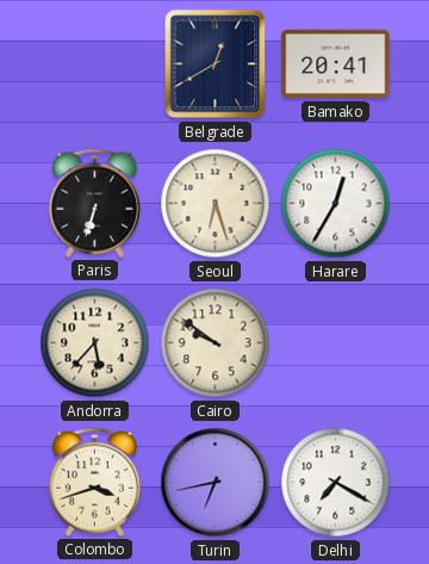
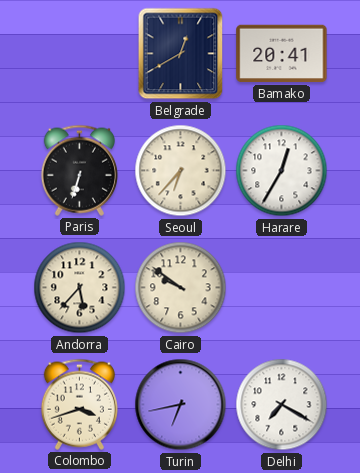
Seoul: 6:27 -> 6:37
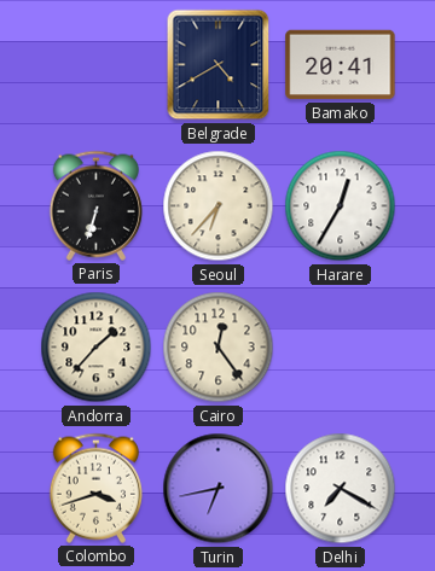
Belgrade: 12:40 -> 4:40
Andorra: 5:37 -> 1:37
Cairo: 9:51 -> 12:24
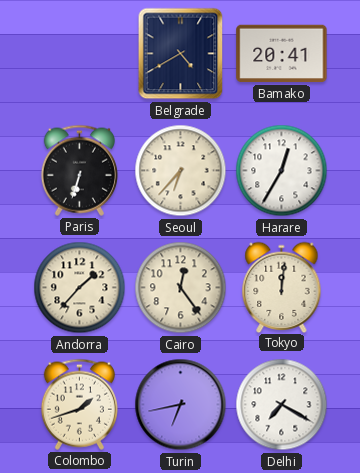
Tokyo: none -> 12:01
Colombo: 3:42 -> 1:42
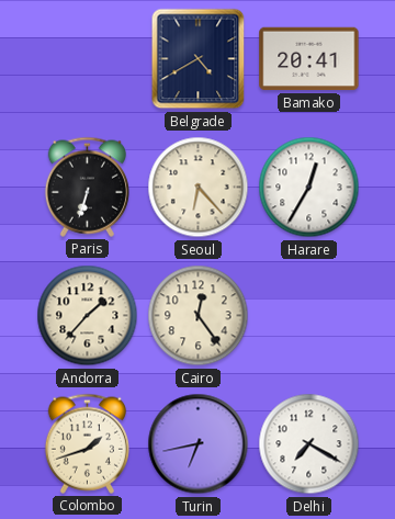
Seoul: 6:37 -> 6:23
Tokyo: 12:01 -> none
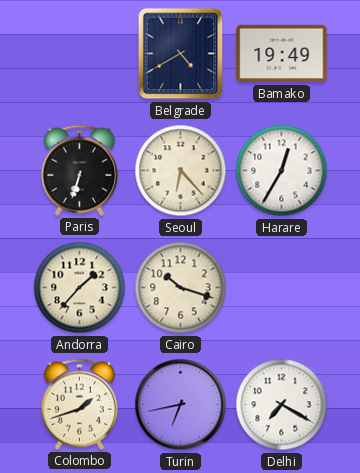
Bamako: 20:41 -> 19:49
Cairo: 12:24 -> 10:18
